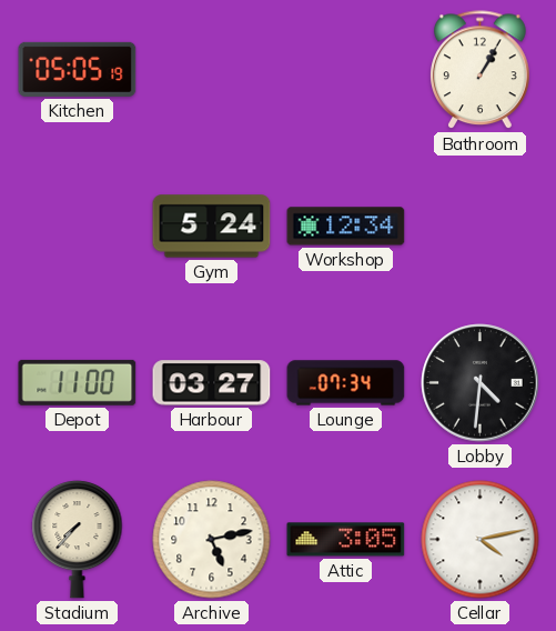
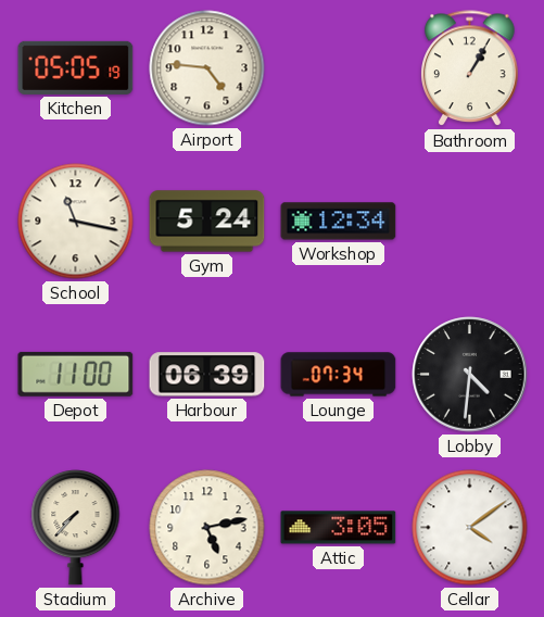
Airport: none -> 4:46
School: none -> 11:17
Harbour: 03:27 -> 06:39
Cellar: 4:13 -> 4:09
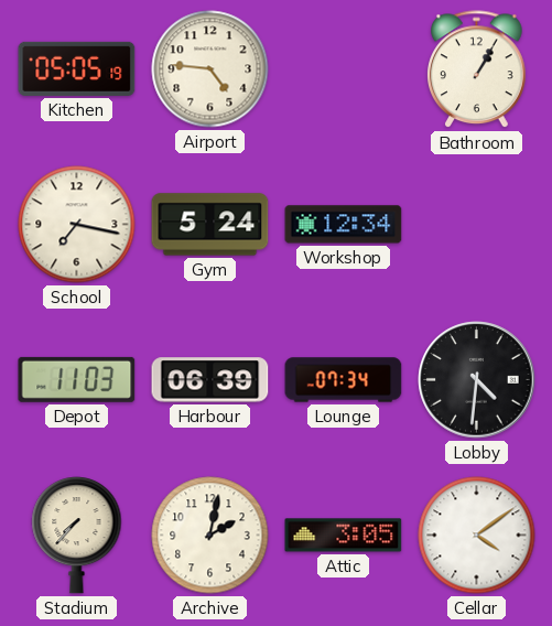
School: 11:17 -> 7:17
Depot: 11:00 -> 11:03
Archive: 5:13 -> 2:02
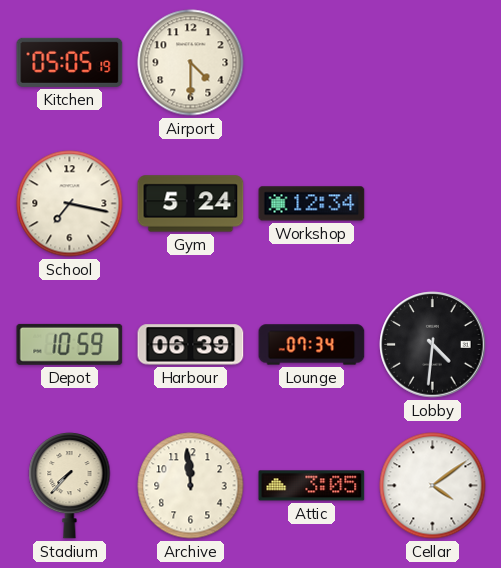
Airport: 4:46 -> 4:30
Bathroom: 1:05 -> none
Depot: 11:03 -> 10:59
Archive: 2:02 -> 11:59
